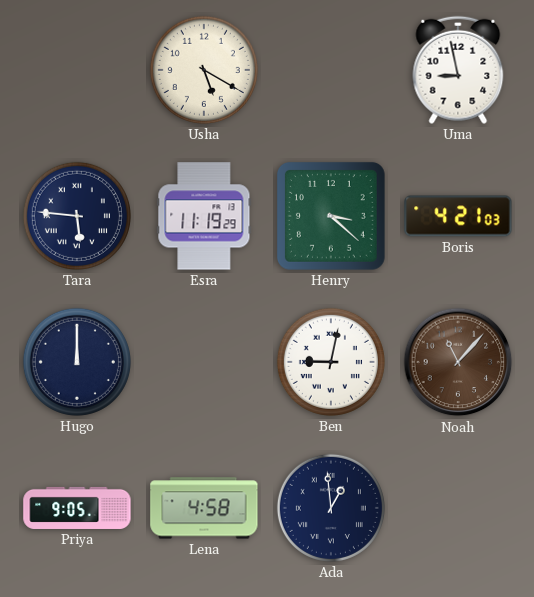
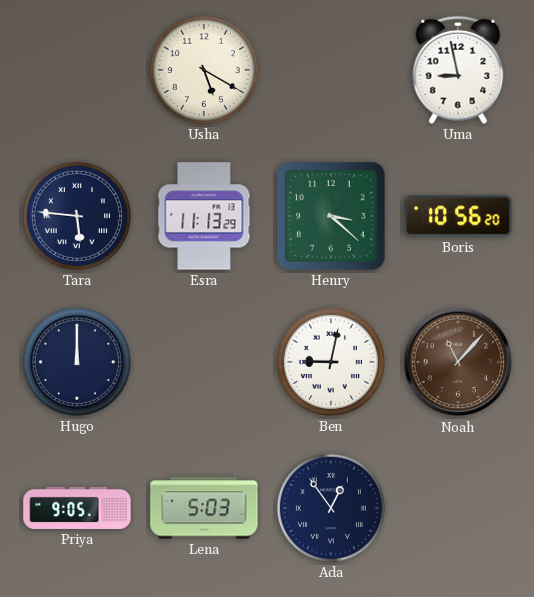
Esra: 11:19 -> 11:13
Boris: 4:21 -> 10:56
Lena: 4:58 -> 5:03
Ada: 12:59 -> 12:54
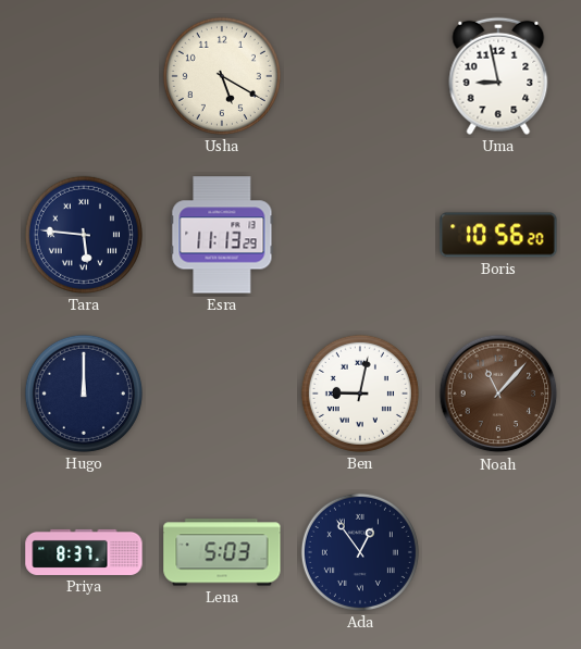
Henry: 3:22 -> none
Priya: 9:05 -> 8:37
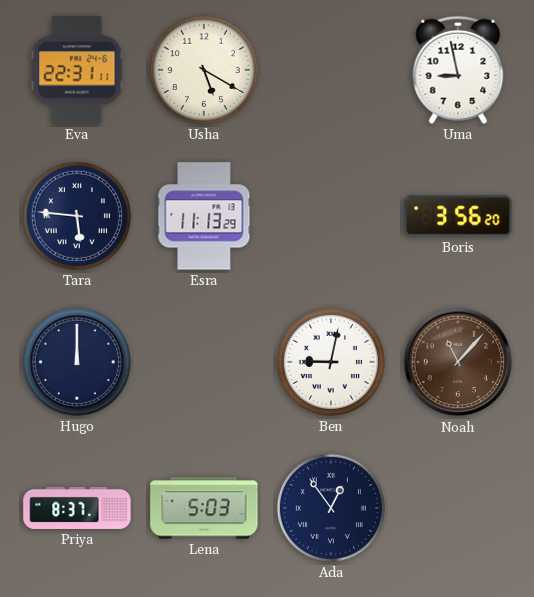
Eva: none -> 22:31
Boris: 10:56 -> 3:56
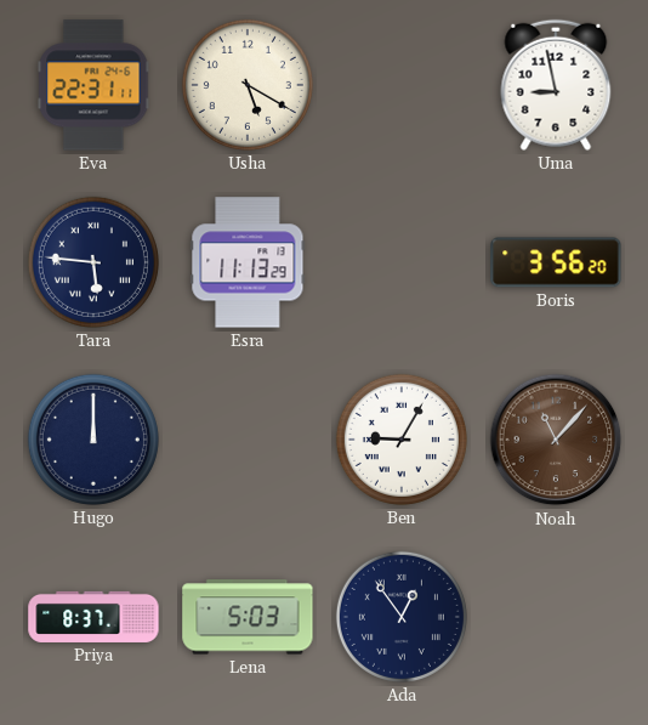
Ben: 9:02 -> 9:05
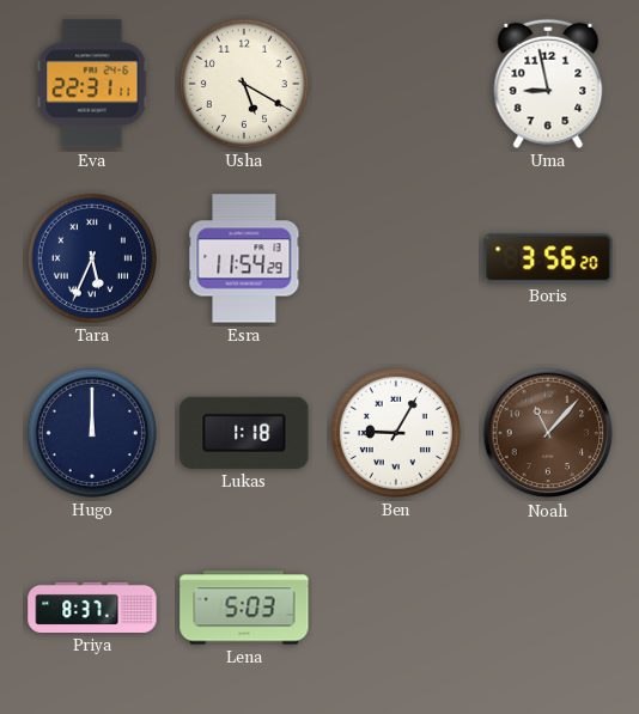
Tara: 5:46 -> 5:34
Esra: 11:13 -> 11:54
Lukas: none -> 1:18
Ada: 12:54 -> none
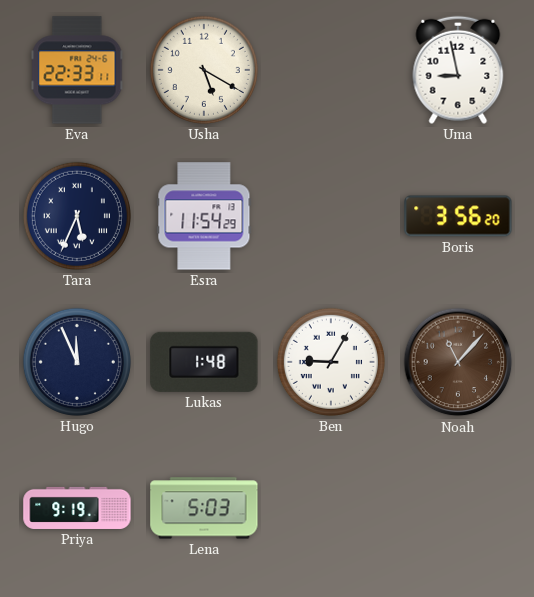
Eva: 22:31 -> 22:33
Hugo: 12:00 -> 11:56
Lukas: 1:18 -> 1:48
Priya: 8:37 -> 9:19
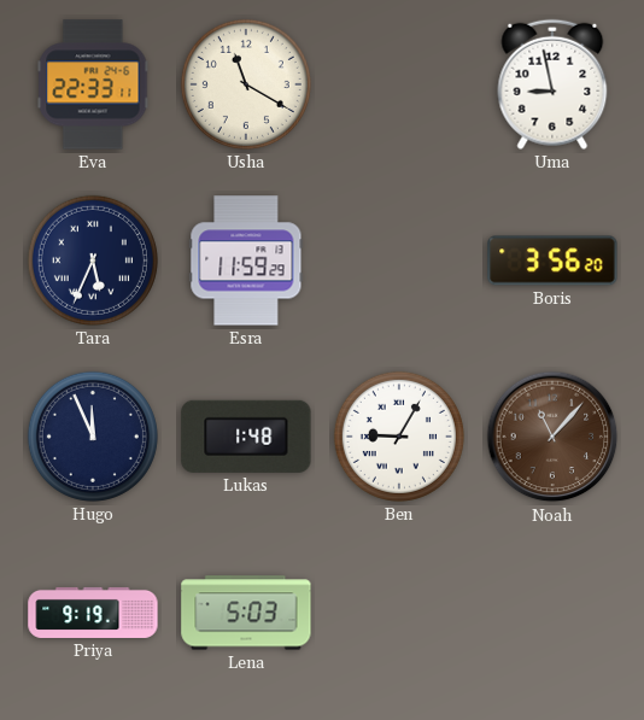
Usha: 5:20 -> 11:20
Esra: 11:54 -> 11:59
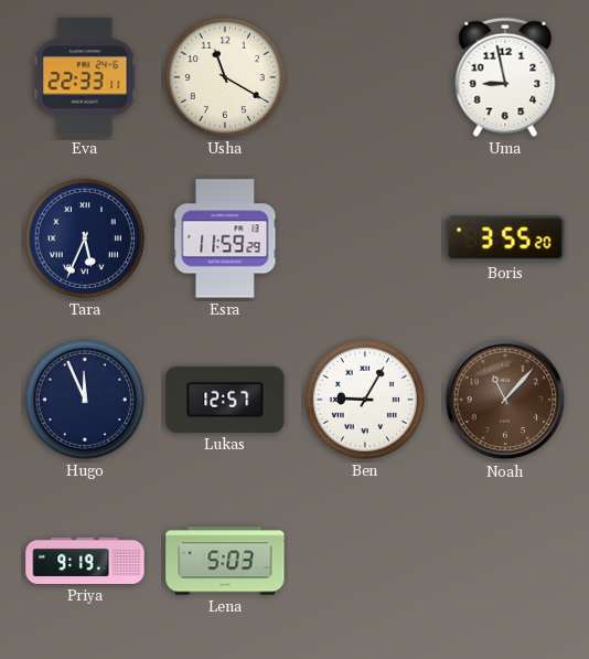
Boris: 3:56 -> 3:55
Lukas: 1:48 -> 12:57
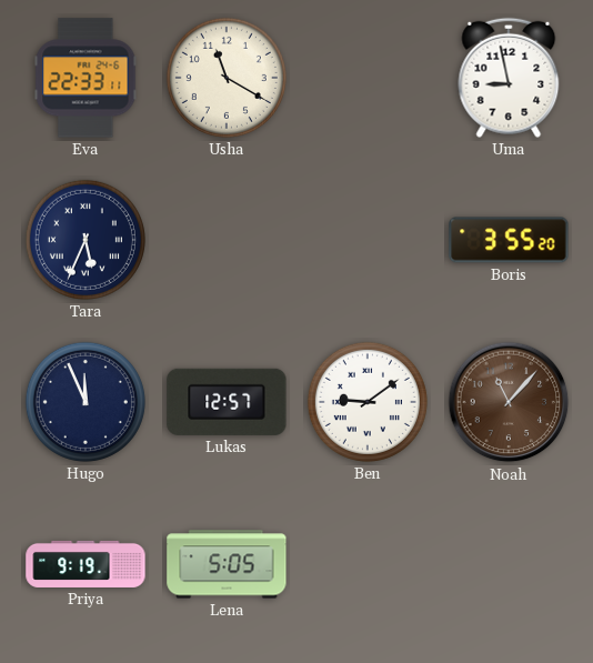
Esra: 11:59 -> none
Ben: 9:05 -> 9:09
Lena: 5:03 -> 5:05
